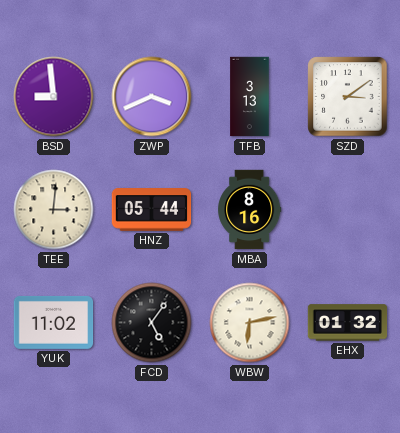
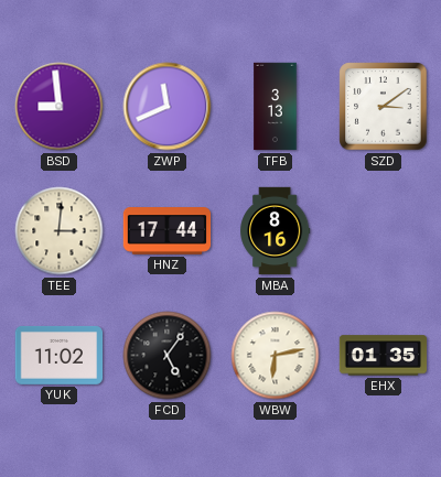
ZWP: 3:41 -> 11:41
HNZ: 05:44 -> 17:44
EHX: 01:32 -> 01:35
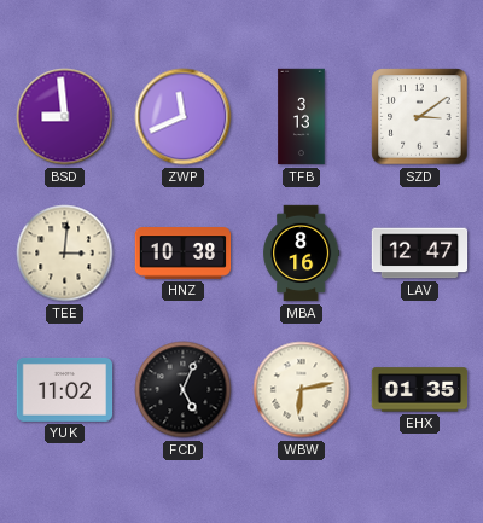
HNZ: 17:44 -> 10:38
LAV: none -> 12:47
FCD: 5:06 -> 5:04
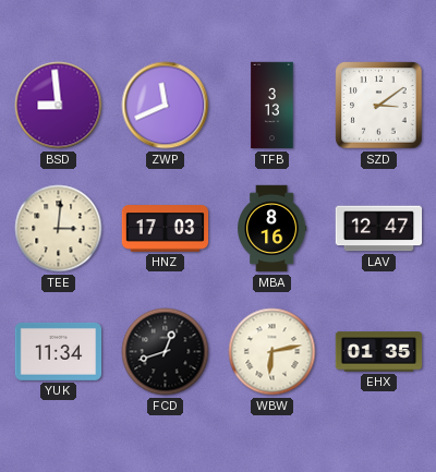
HNZ: 10:38 -> 17:03
YUK: 11:02 -> 11:34
FCD: 5:04 -> 12:42
